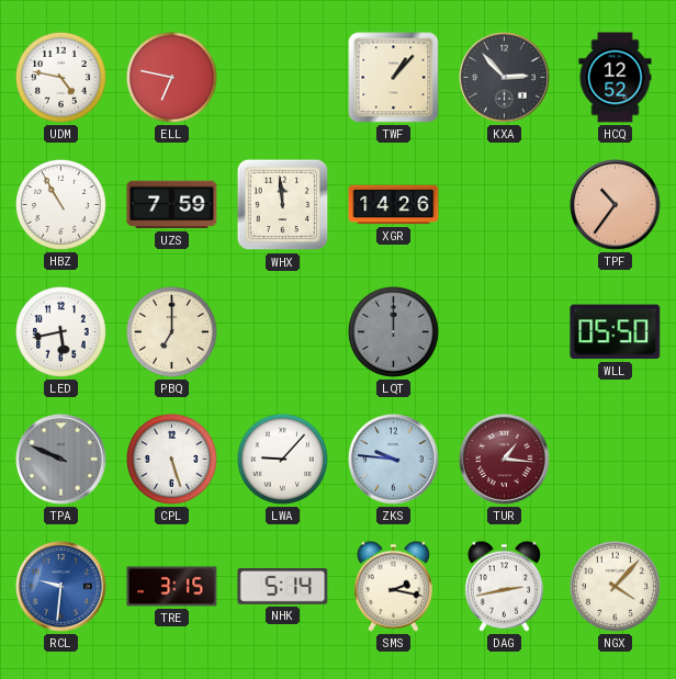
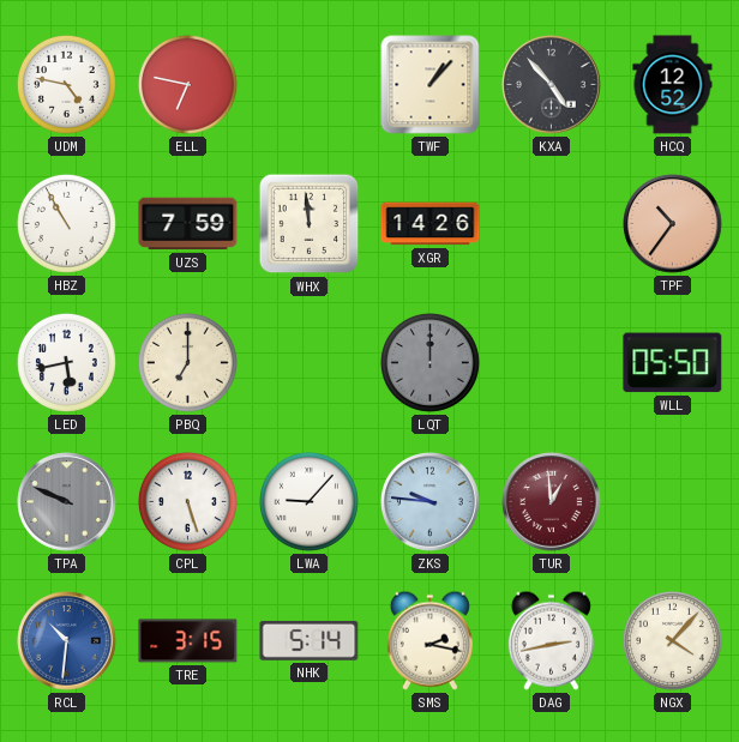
KXA: 2:53 -> 4:53
TUR: 1:16 -> 12:59
RCL: 9:31 -> 10:31
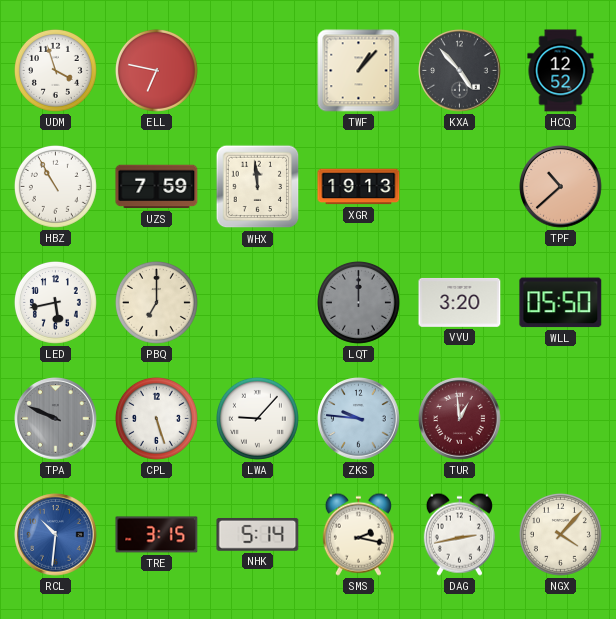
UDM: 4:47 -> 3:57
XGR: 14:26 -> 19:13
TPF: 10:36 -> 10:38
VVU: none -> 3:20
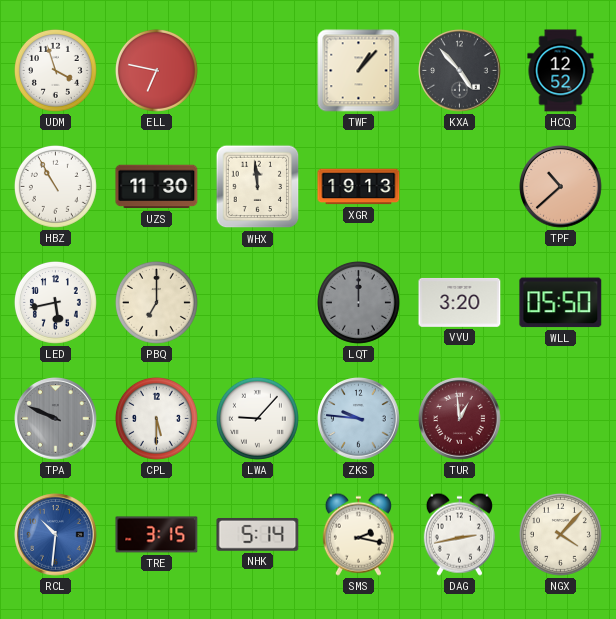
UZS: 7:59 -> 11:30
CPL: 5:27 -> 5:30
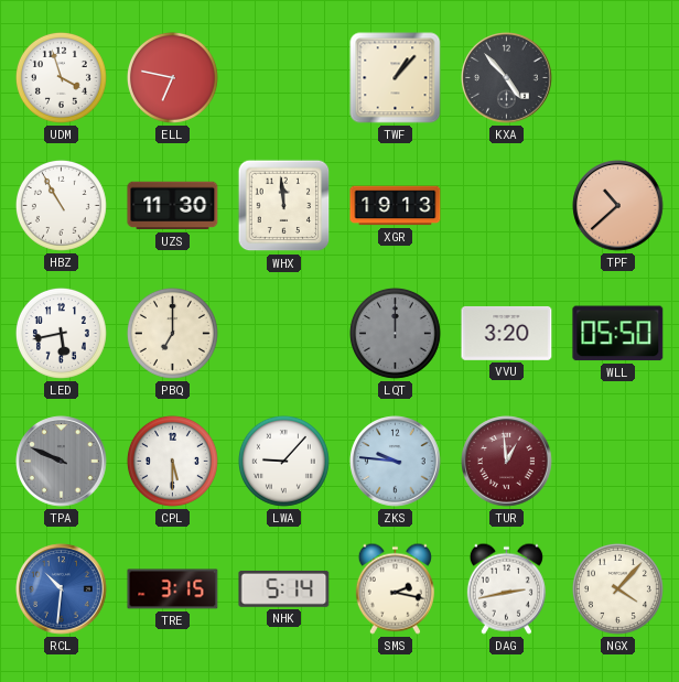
HCQ: 12:52 -> none
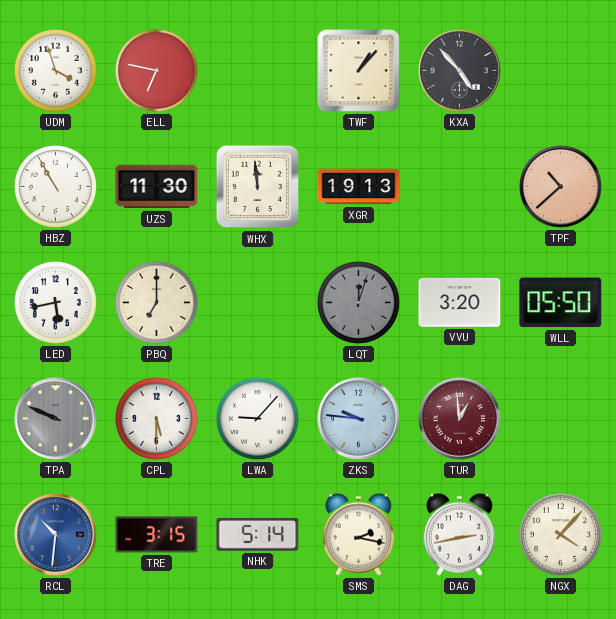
LQT: 12:00 -> 12:03
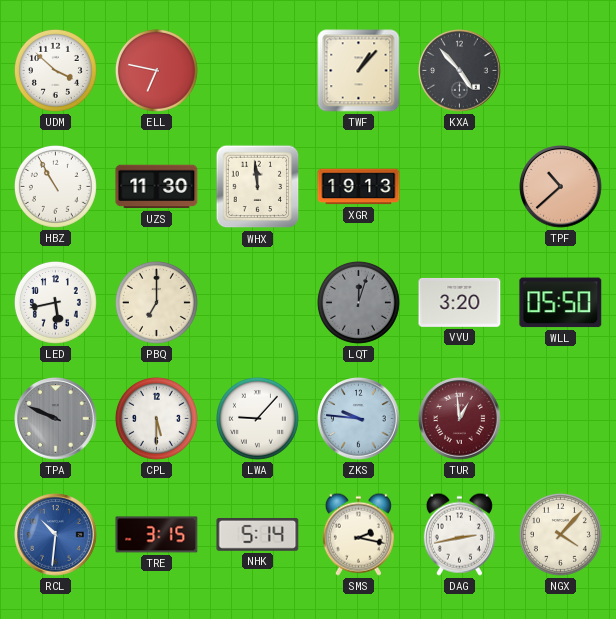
UDM: 3:57 -> 3:52
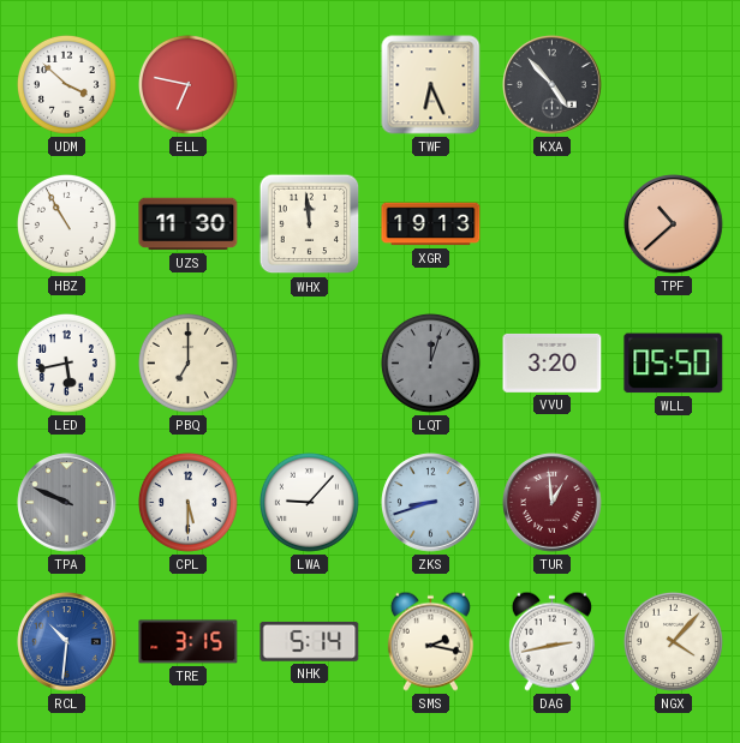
TWF: 1:07 -> 6:26
ZKS: 9:46 -> 8:42
